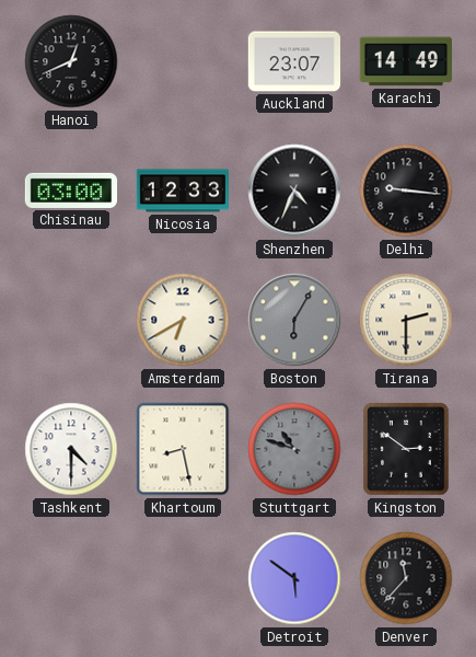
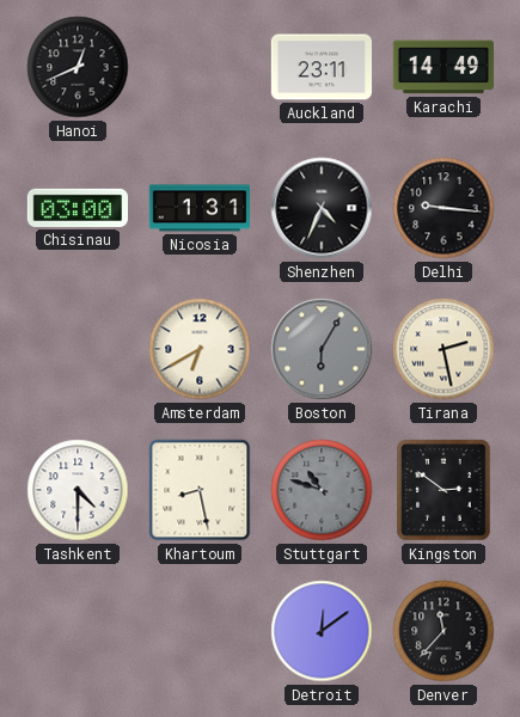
Auckland: 23:07 -> 23:11
Nicosia: 12:33 -> 1:31
Tirana: 2:30 -> 2:28
Detroit: 5:51 -> 12:09
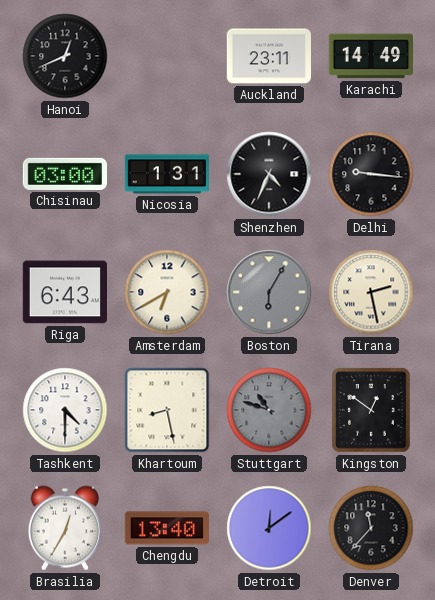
Riga: none -> 6:43
Kingston: 2:51 -> 12:51
Brasilia: none -> 12:35
Chengdu: none -> 13:40
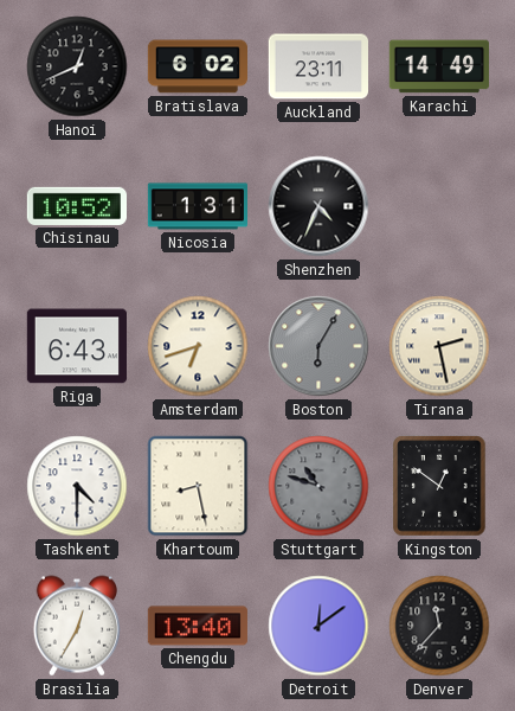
Bratislava: none -> 6:02
Chisinau: 03:00 -> 10:52
Delhi: 9:16 -> none
Amsterdam: 6:40 -> 6:42
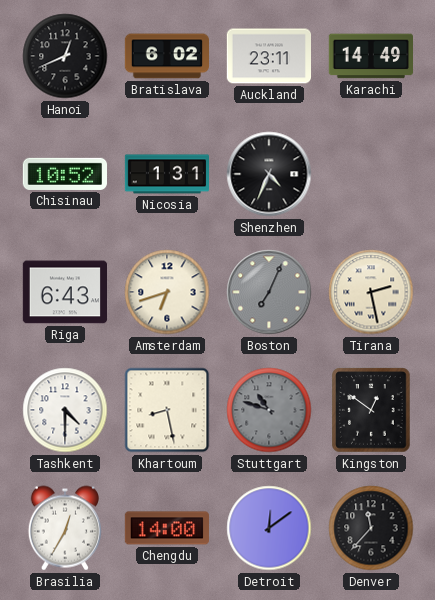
Boston: 6:05 -> 7:04
Chengdu: 13:40 -> 14:00
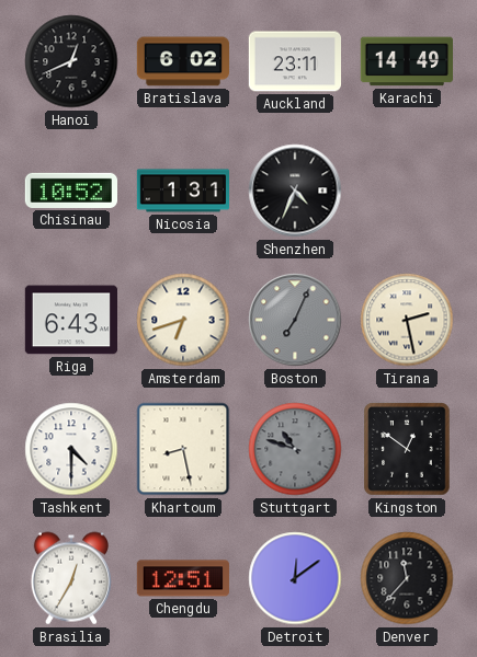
Chengdu: 14:00 -> 12:51
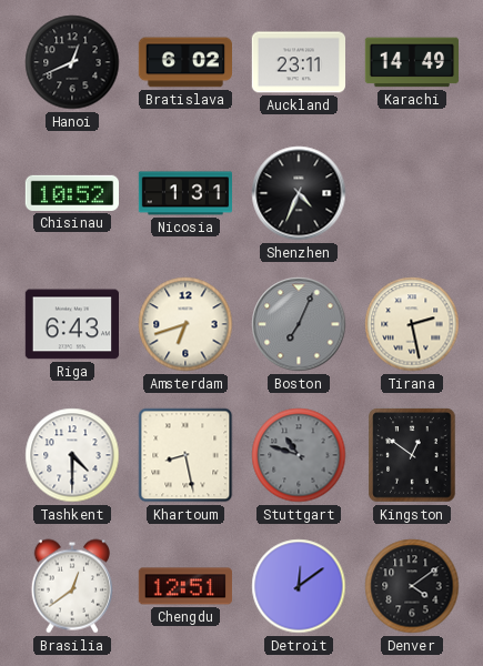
Brasilia: 12:35 -> 12:39
Denver: 11:37 -> 4:09
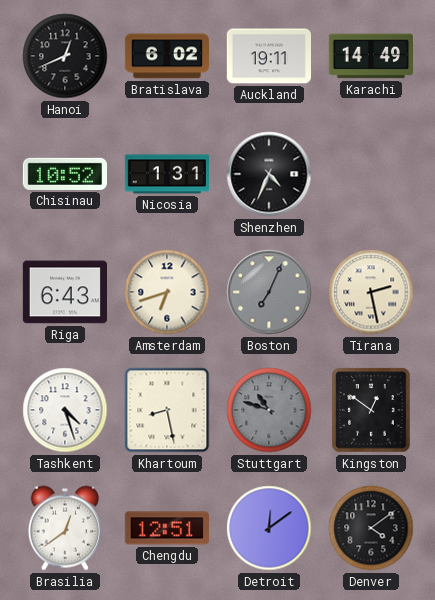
Auckland: 23:11 -> 19:11
Tashkent: 4:30 -> 4:27
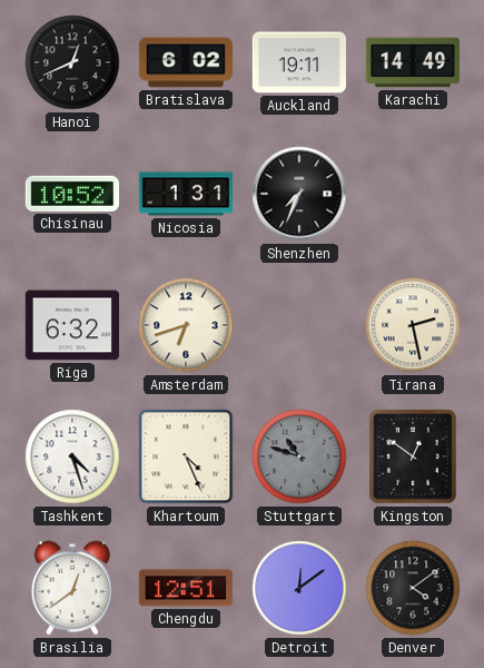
Shenzhen: 4:34 -> 7:34
Riga: 6:43 -> 6:32
Boston: 7:04 -> none
Khartoum: 8:28 -> 4:26
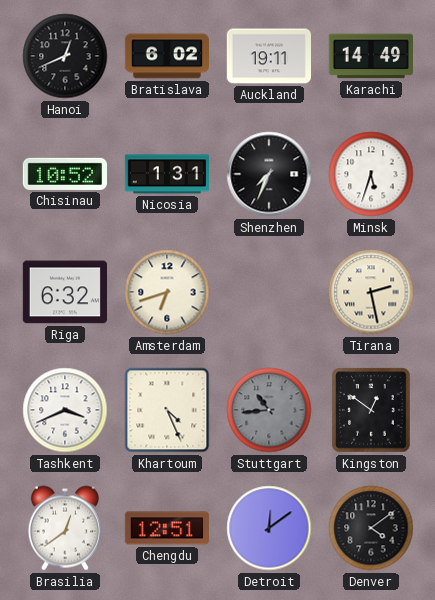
Minsk: none -> 5:33
Tashkent: 4:27 -> 3:41
Stuttgart: 10:48 -> 10:44
